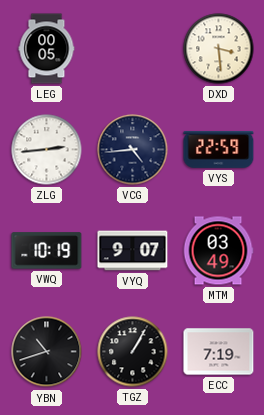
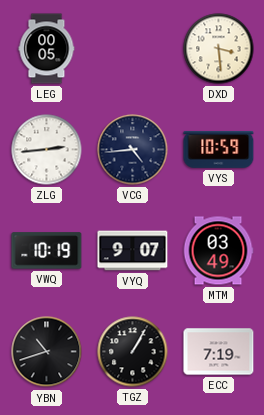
VYS: 22:59 -> 10:59
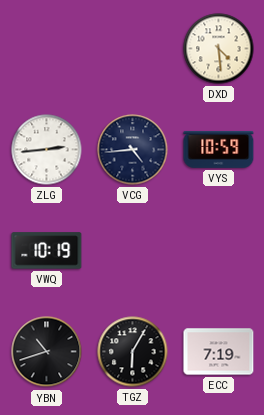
LEG: 00:05 -> none
DXD: 3:29 -> 4:29
VYQ: 9:07 -> none
MTM: 03:49 -> none
TGZ: 1:05 -> 6:05
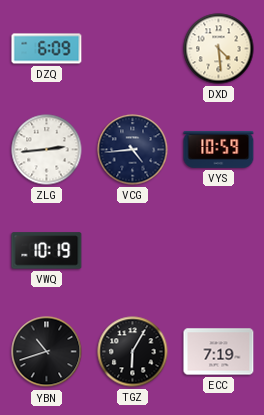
DZQ: none -> 6:09
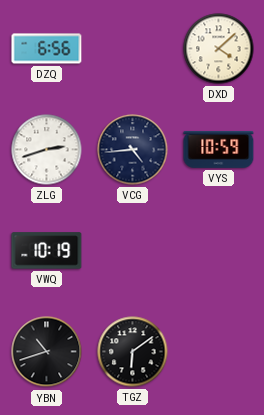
DZQ: 6:09 -> 6:56
DXD: 4:29 -> 4:08
ZLG: 2:44 -> 2:42
TGZ: 6:05 -> 6:09
ECC: 7:19 -> none
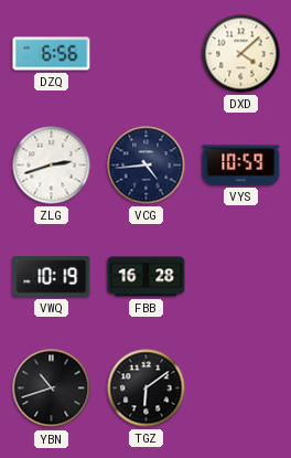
FBB: none -> 16:28
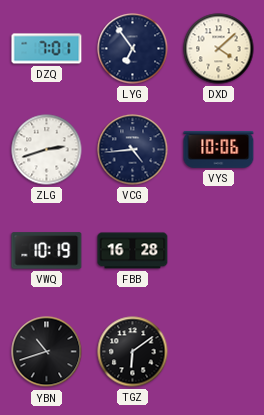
DZQ: 6:56 -> 7:01
LYG: none -> 6:54
VYS: 10:59 -> 10:06
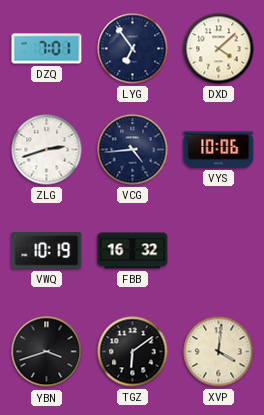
FBB: 16:28 -> 16:32
YBN: 10:42 -> 3:42
XVP: none -> 4:01
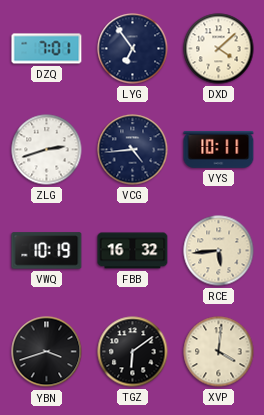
VYS: 10:06 -> 10:11
RCE: none -> 5:44
